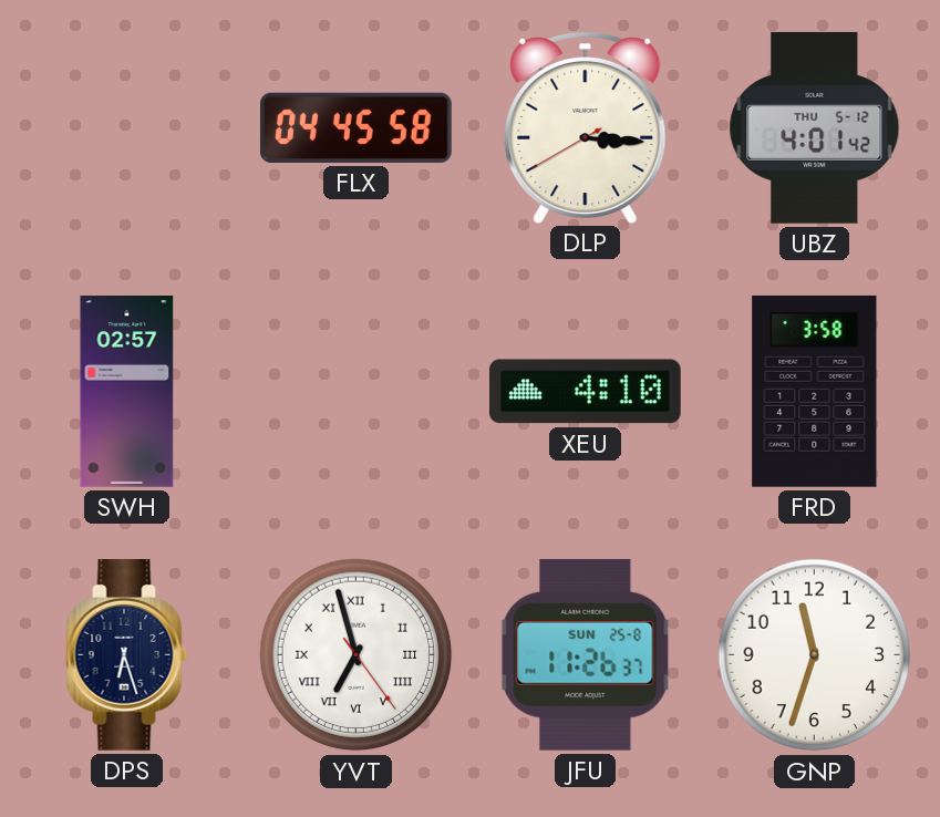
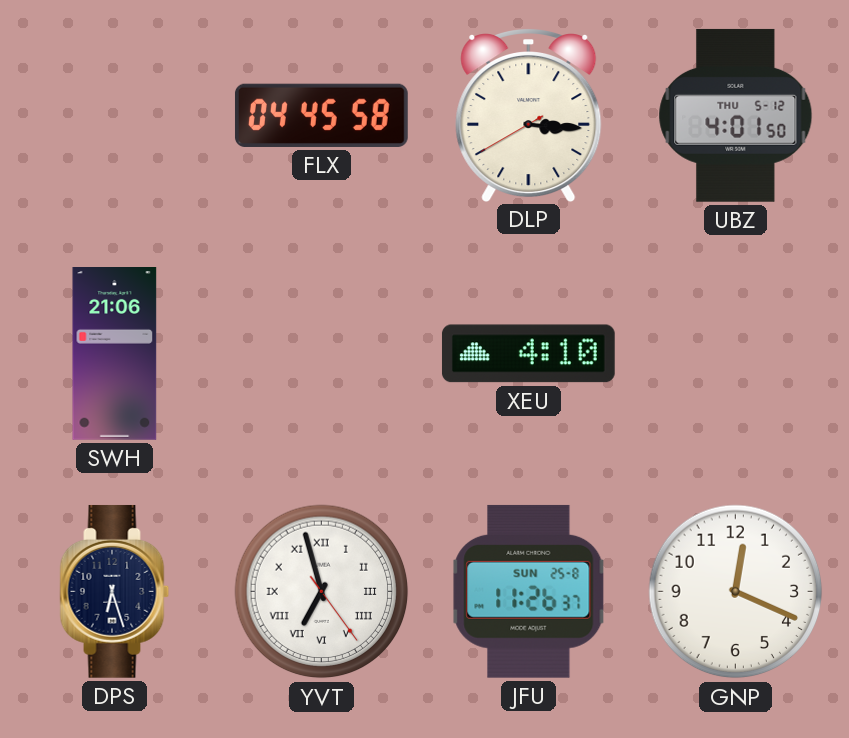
UBZ: 4:01:42 -> 4:01:50
SWH: 02:57 -> 21:06
FRD: 3:58 -> none
GNP: 11:33 -> 12:19
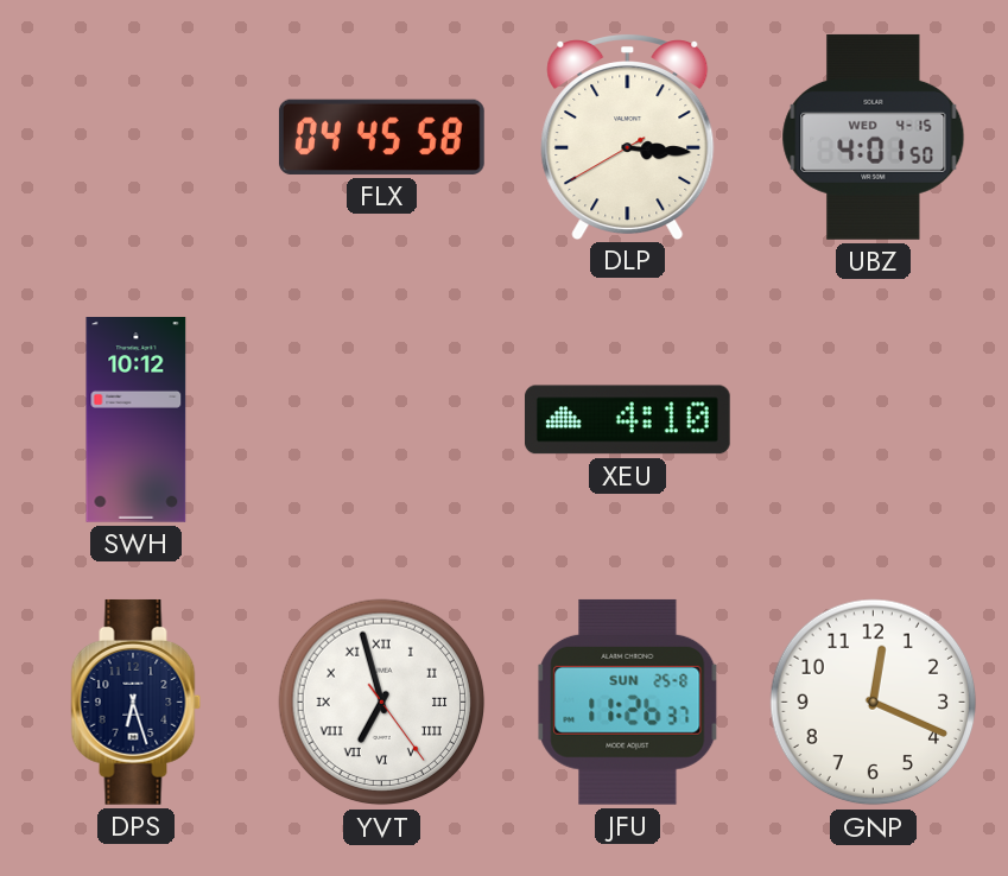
UBZ date: THU 5-12 -> WED 4-15
SWH: 21:06 -> 10:12
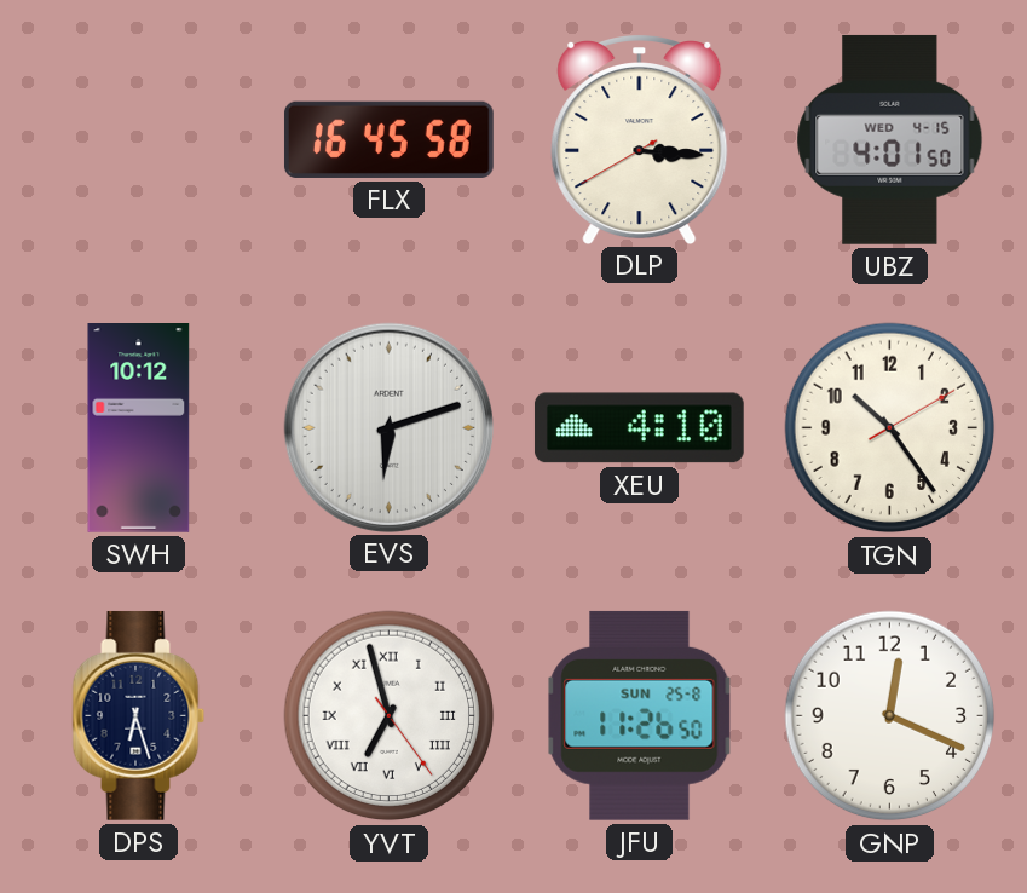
FLX: 04:45 -> 16:45
EVS: none -> 6:12
TGN: none -> 10:24
JFU: 11:26:37 -> 11:26:50
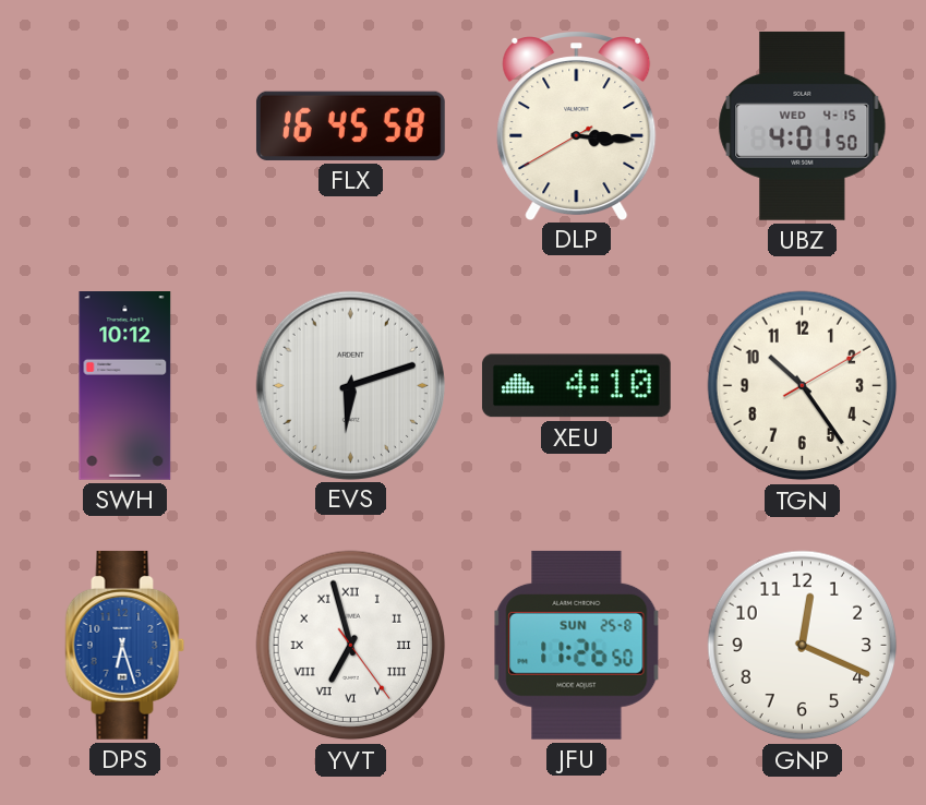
DPS dial: navy -> blue
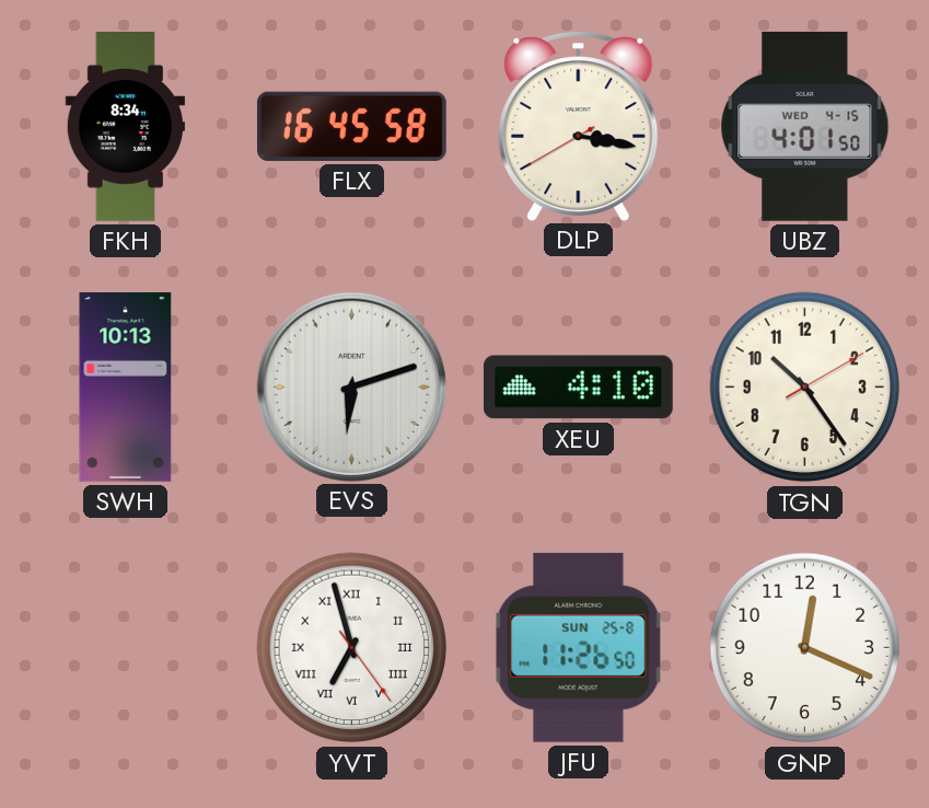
FKH: none -> 8:34
DLP: 3:15 -> 3:16
SWH: 10:12 -> 10:13
DPS: 6:27 -> none
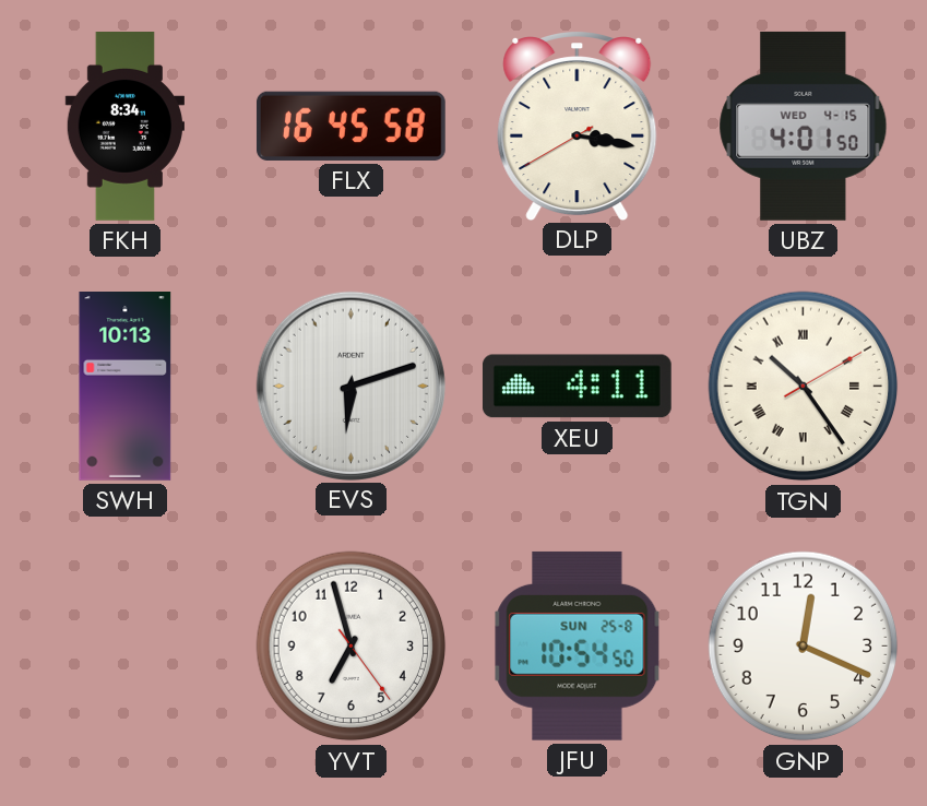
XEU: 4:10 -> 4:11
TGN numerals: Arabic -> Roman
YVT numerals: Roman -> Arabic
JFU: 11:26 -> 10:54
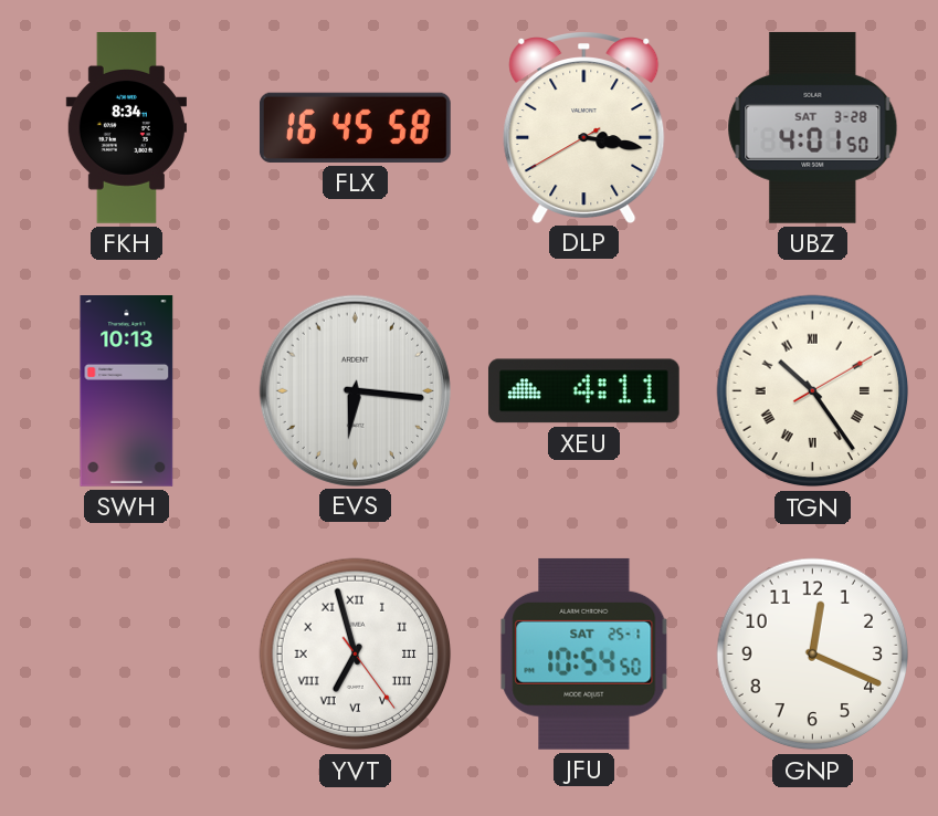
UBZ date: WED 4-15 -> SAT 3-28
EVS: 6:12 -> 6:16
YVT numerals: Arabic -> Roman
JFU date: SUN 25-8 -> SAT 25-1
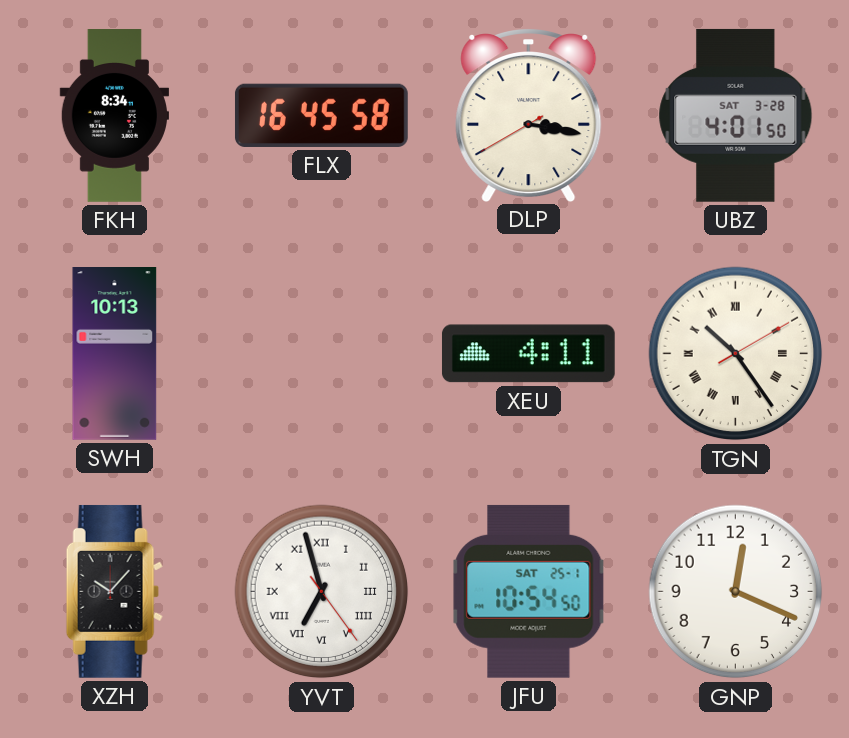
EVS: 6:16 -> none
XZH: none -> 10:07
